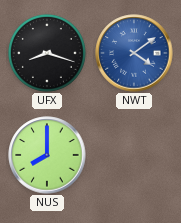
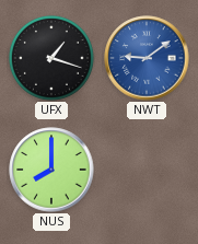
UFX: 8:18 -> 1:18
NWT: 4:09 -> 9:09
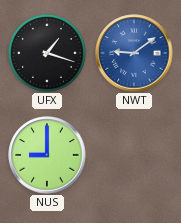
NUS: 8:00 -> 9:00
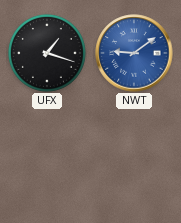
NUS: 9:00 -> none
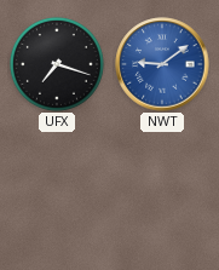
UFX: 1:18 -> 7:18
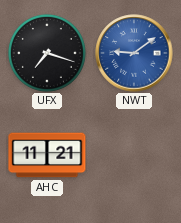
AHC: none -> 11:21
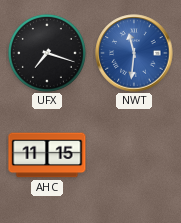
NWT: 9:09 -> 11:31
AHC: 11:21 -> 11:15
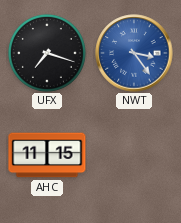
NWT: 11:31 -> 3:24
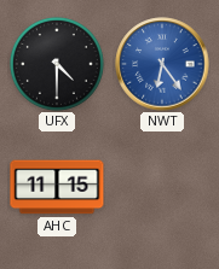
UFX: 7:18 -> 4:30
NWT: 3:24 -> 6:24
